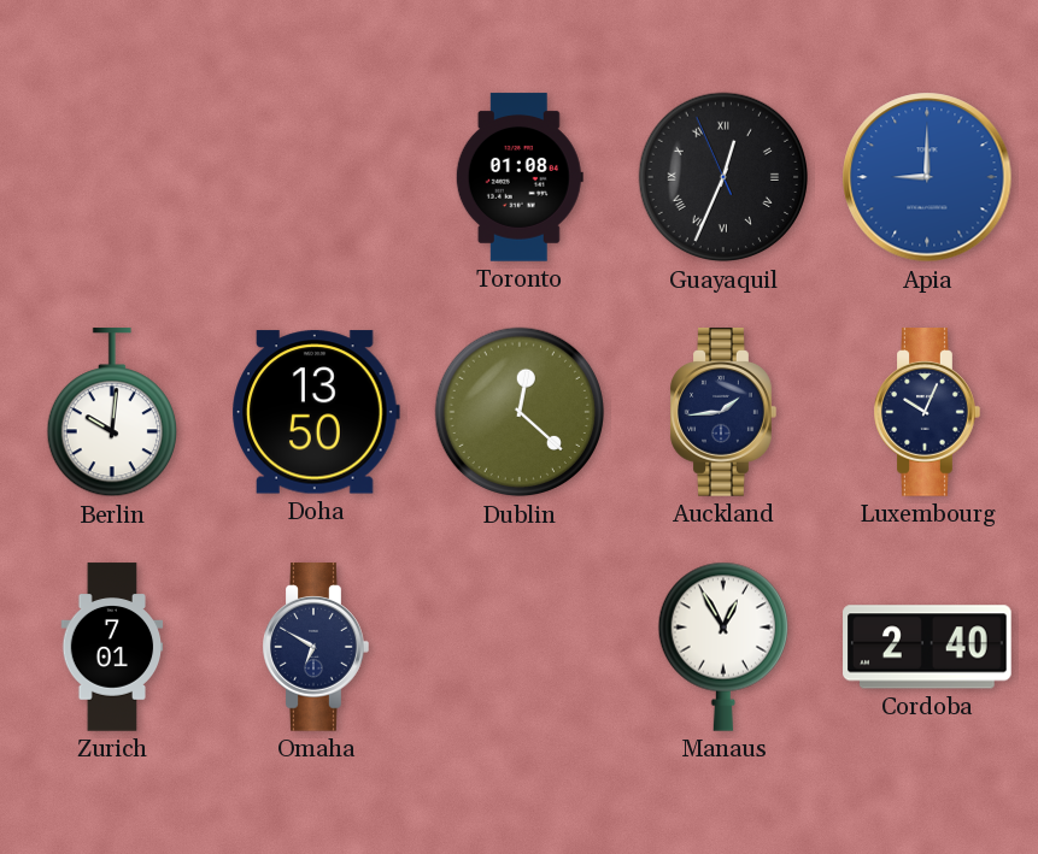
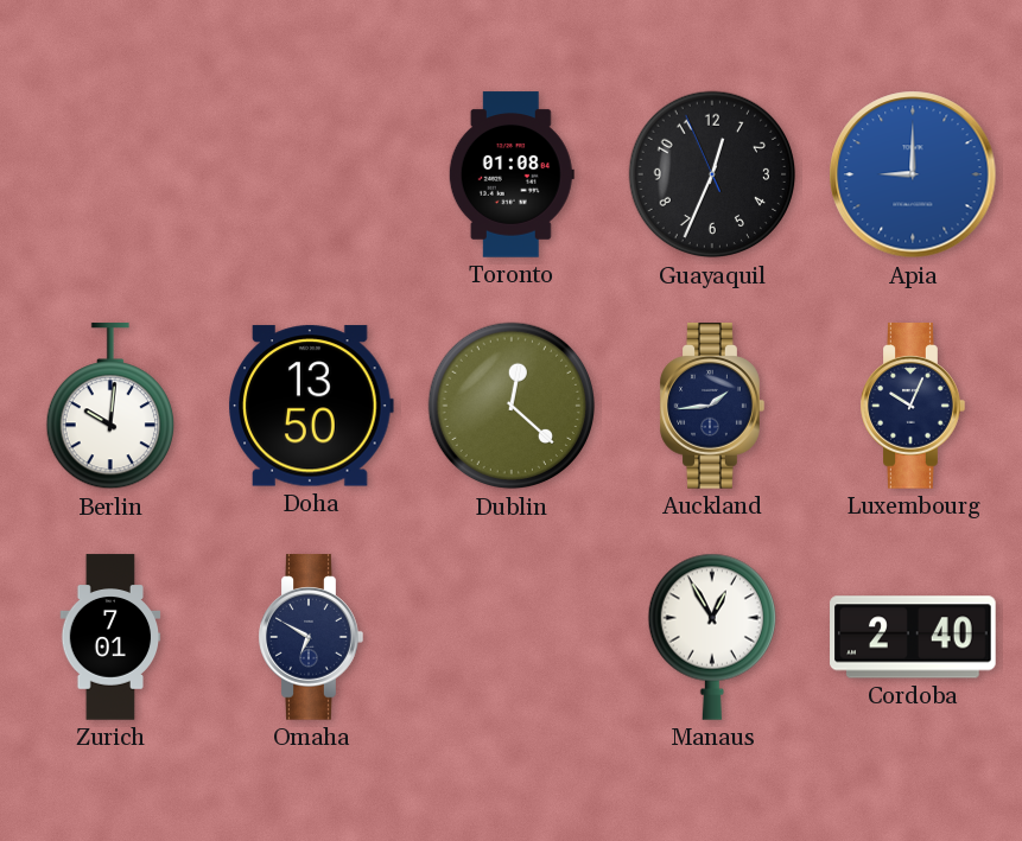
Guayaquil numerals: Roman -> Arabic
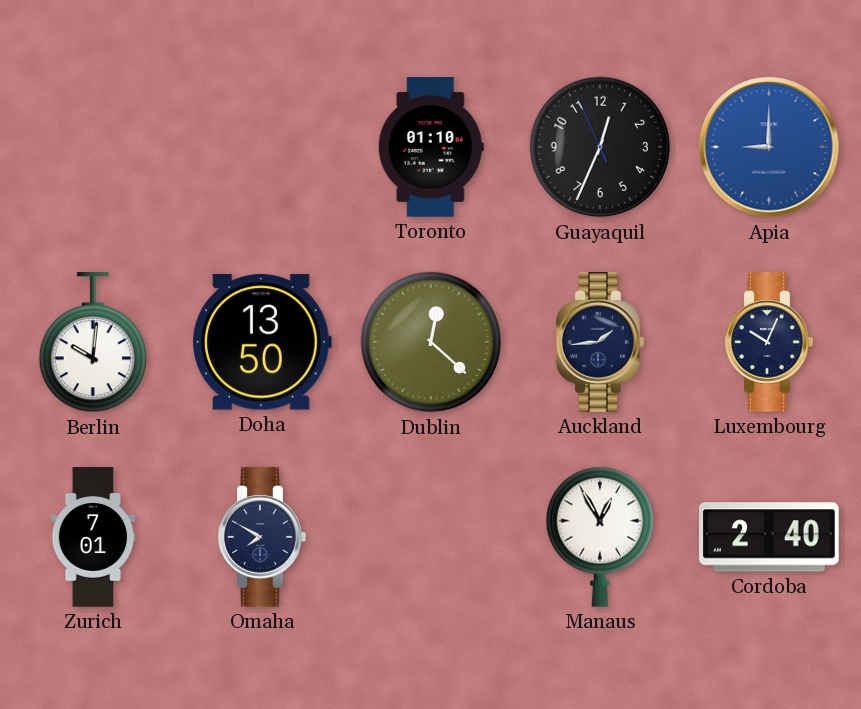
Toronto: 01:08 -> 01:10
Omaha: 6:50 -> 7:50
